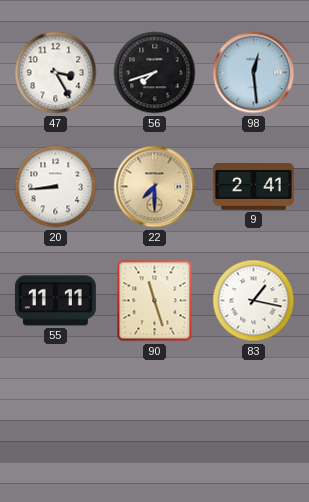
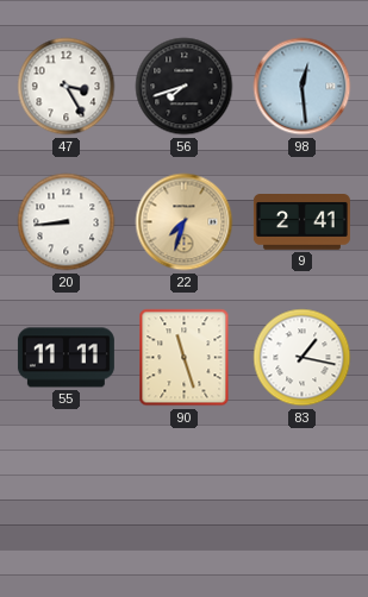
22: 7:30 -> 7:33
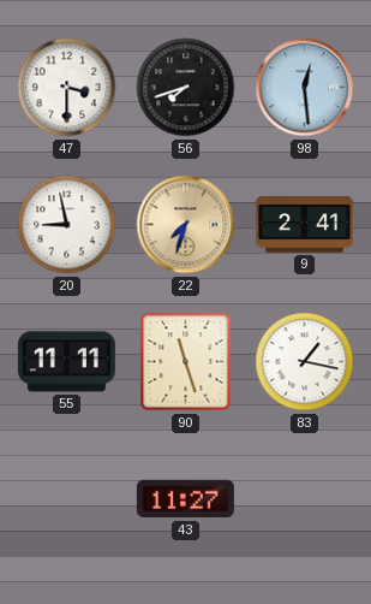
47: 3:25 -> 3:30
20: 8:44 -> 8:58
43: none -> 11:27
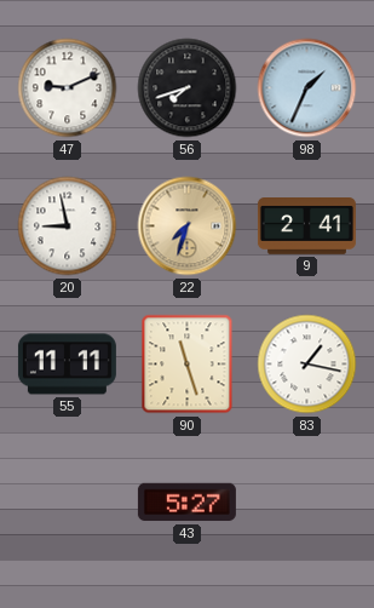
47: 3:30 -> 9:11
98: 12:29 -> 1:34
43: 11:27 -> 5:27
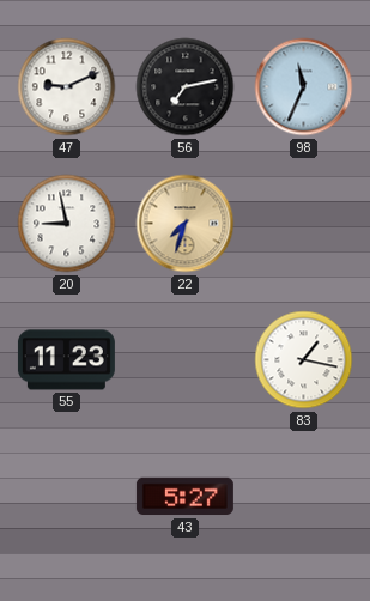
56: 7:42 -> 7:13
98: 1:34 -> 11:34
9: 2:41 -> none
55: 11:11 -> 11:23
90: 11:27 -> none
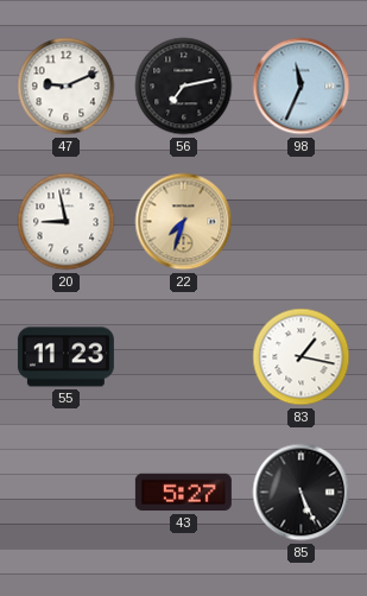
85: none -> 5:26
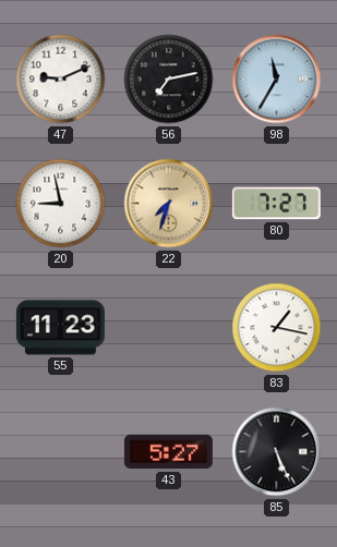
98: 11:34 -> 11:35
80: none -> 7:27
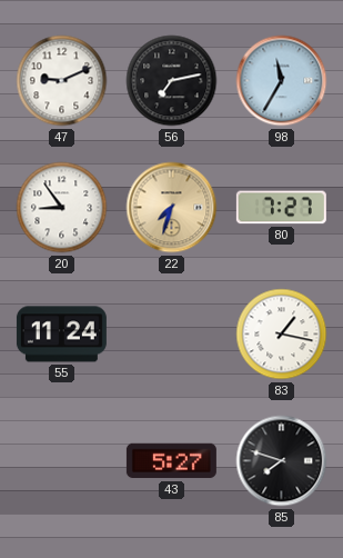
20: 8:58 -> 8:54
55: 11:23 -> 11:24
85: 5:26 -> 7:48
